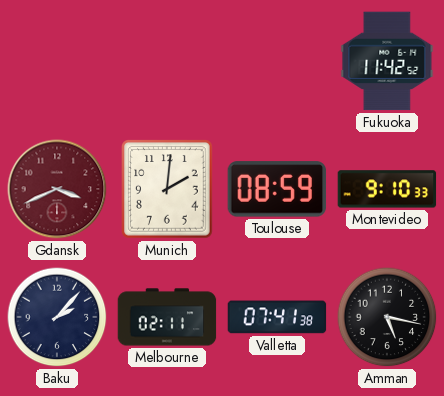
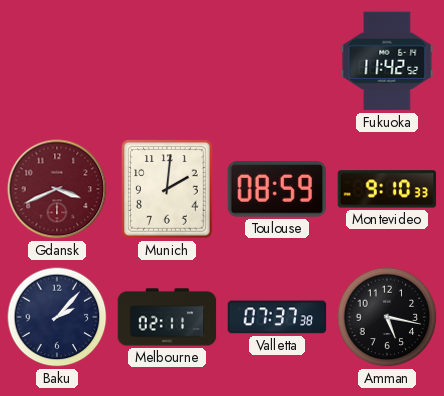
Valletta: 07:41 -> 07:37
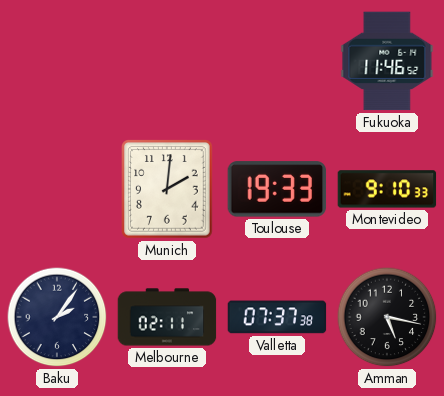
Fukuoka: 11:42 -> 11:46
Gdansk: 3:41 -> none
Toulouse: 08:59 -> 19:33
Baku: 2:07 -> 2:06
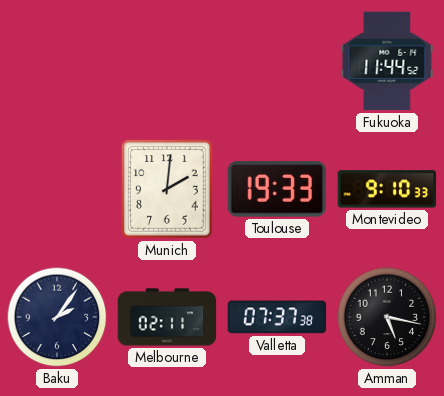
Fukuoka: 11:46 -> 11:44
